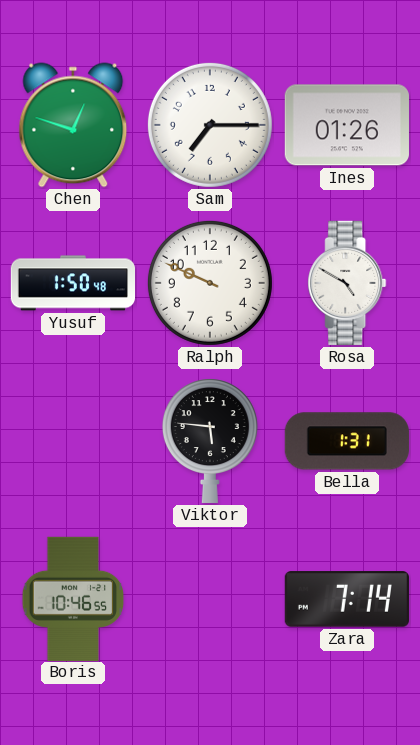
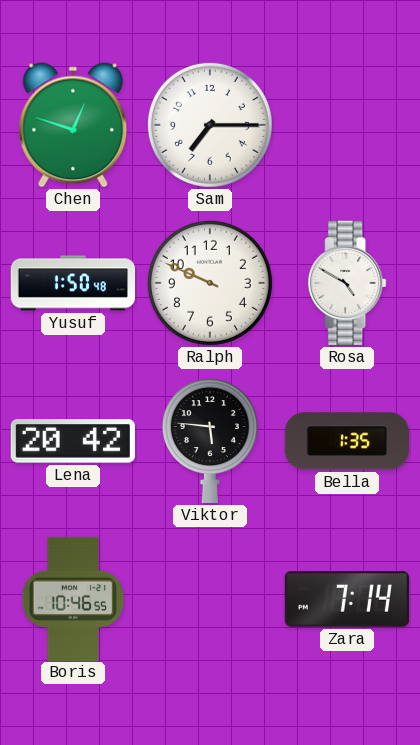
Ines: 01:26 -> none
Lena: none -> 20:42
Bella: 1:31 -> 1:35
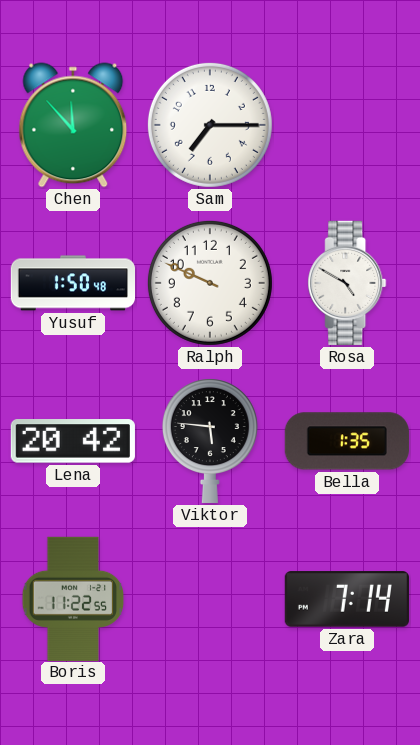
Chen: 12:48 -> 11:53
Boris: 10:46 -> 11:22
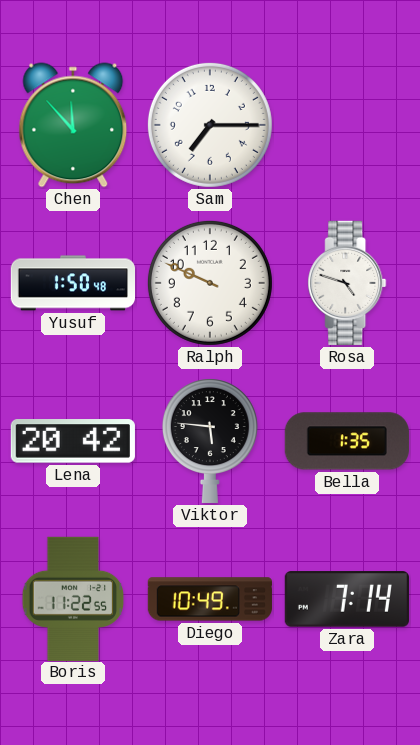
Rosa: 4:50 -> 4:48
Diego: none -> 10:49
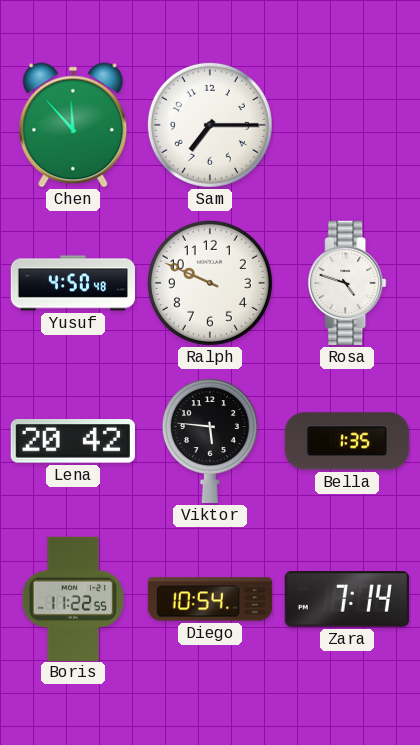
Yusuf: 1:50 -> 4:50
Diego: 10:49 -> 10:54
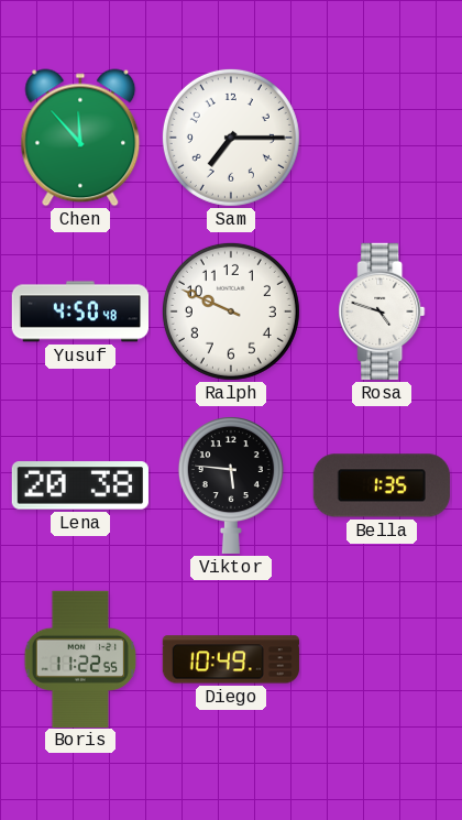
Lena: 20:42 -> 20:38
Diego: 10:54 -> 10:49
Zara: 7:14 -> none
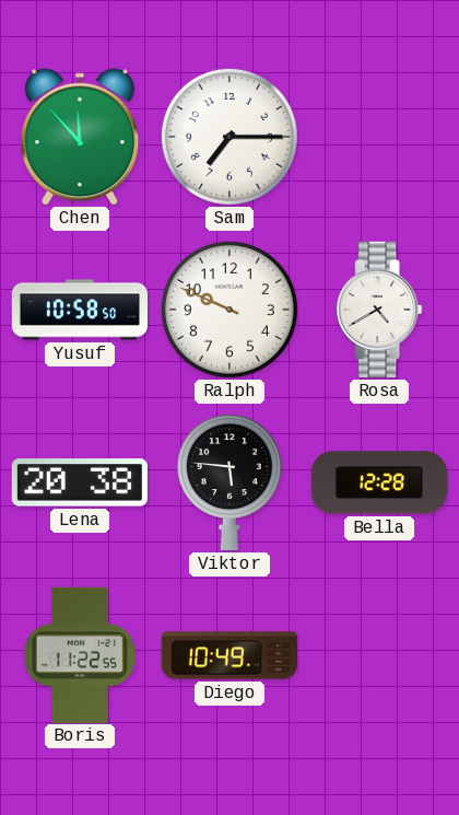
Yusuf: 4:50 -> 10:58
Rosa: 4:48 -> 4:40
Bella: 1:35 -> 12:28
